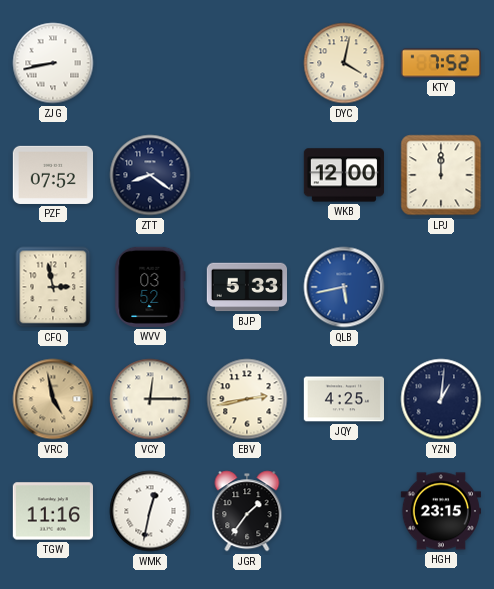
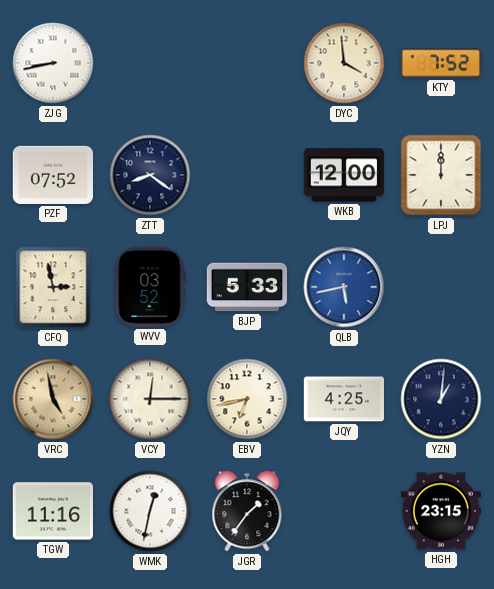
DYC: 4:02 -> 3:59
EBV: 2:43 -> 6:43
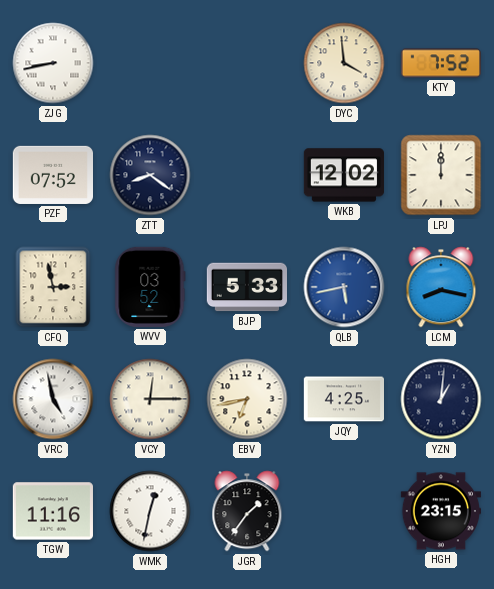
WKB: 12:00 -> 12:02
LCM: none -> 8:17
VRC dial: champagne -> white
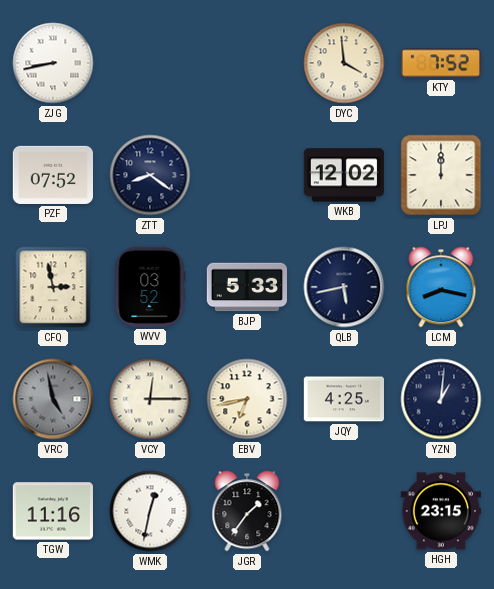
QLB dial: blue -> navy
VRC dial: white -> grey
